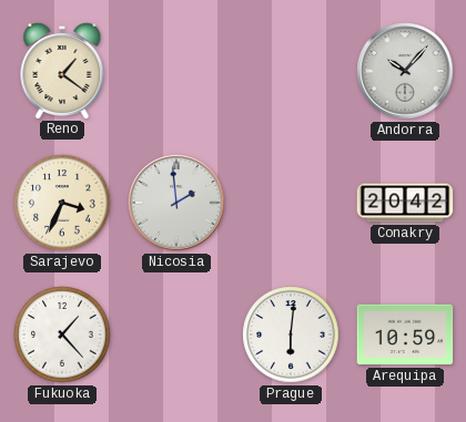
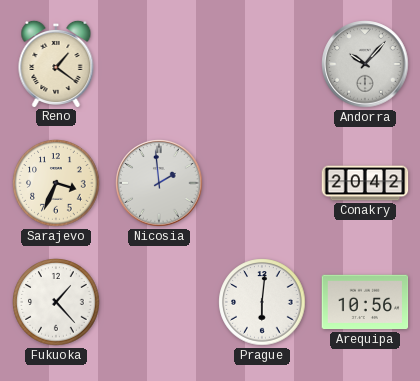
Arequipa: 10:59 -> 10:56
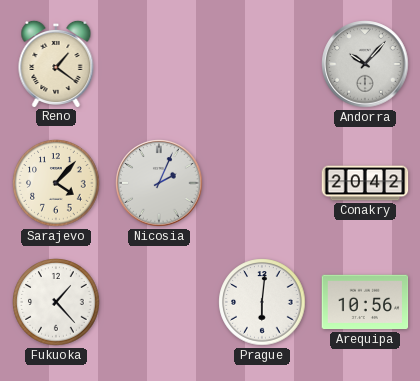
Sarajevo: 3:34 -> 4:07
Nicosia: 1:59 -> 2:04
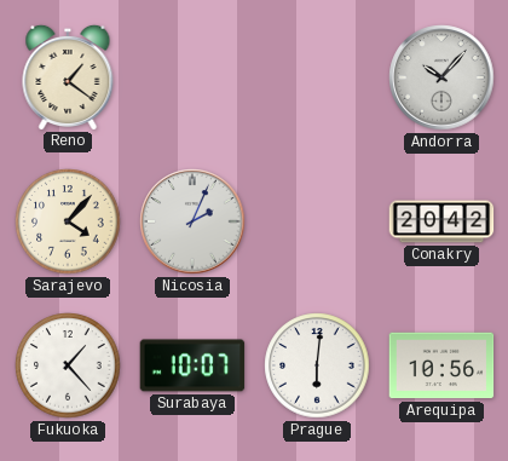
Surabaya: none -> 10:07
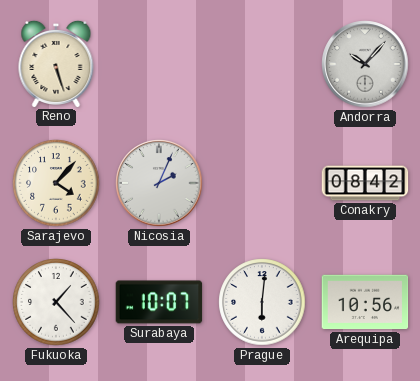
Reno: 1:21 -> 5:27
Conakry: 20:42 -> 08:42
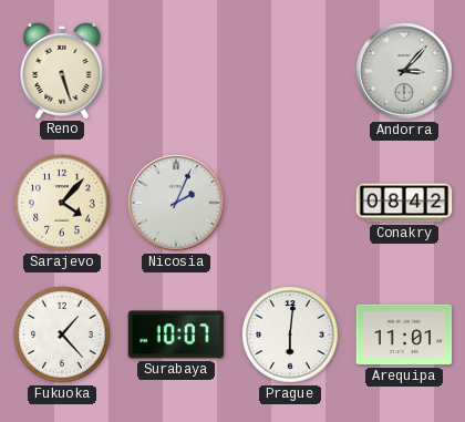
Andorra: 10:07 -> 3:07
Arequipa: 10:56 -> 11:01
